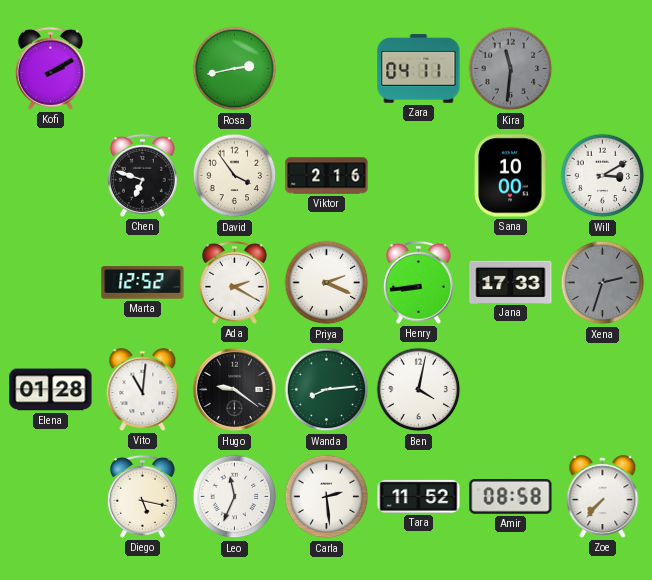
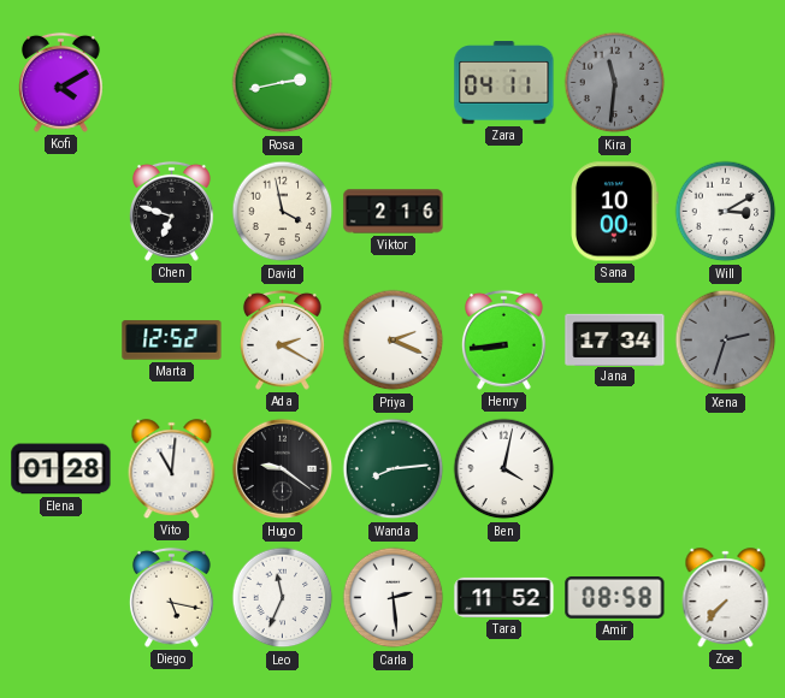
Kofi: 2:10 -> 4:10
David: 3:54 -> 3:58
Jana: 17:33 -> 17:34
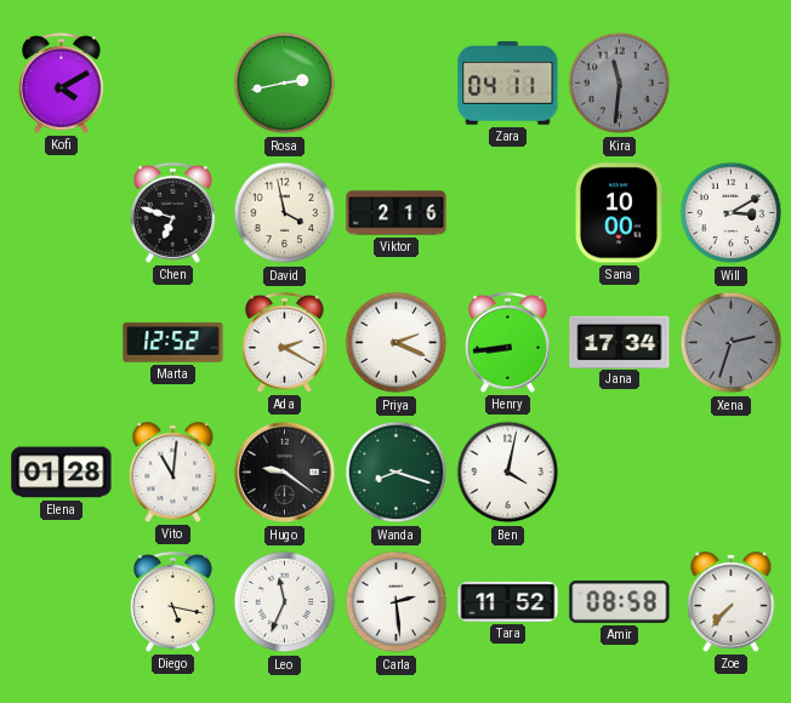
Wanda: 8:14 -> 8:18
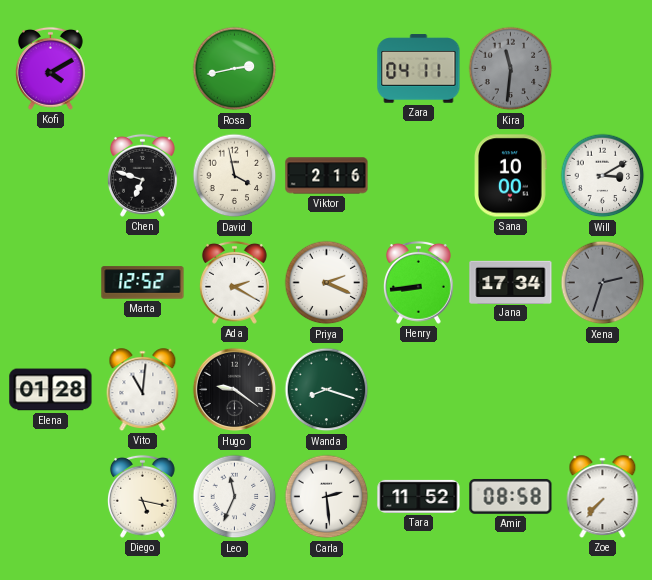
Ben: 4:02 -> none
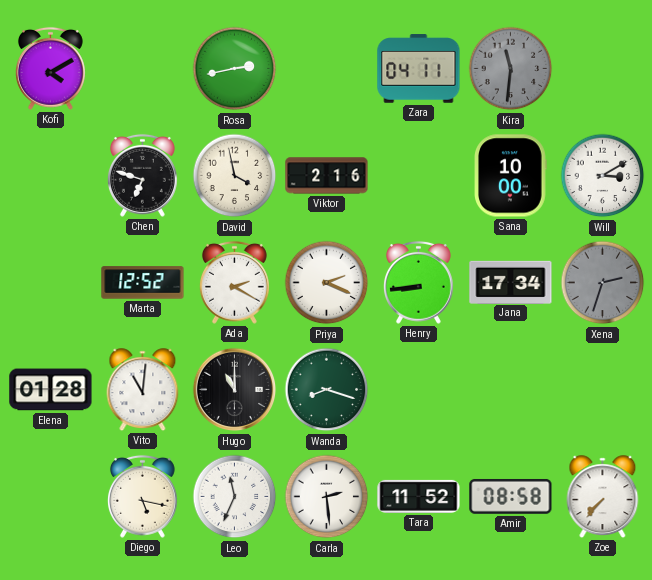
Hugo: 9:21 -> 11:00
